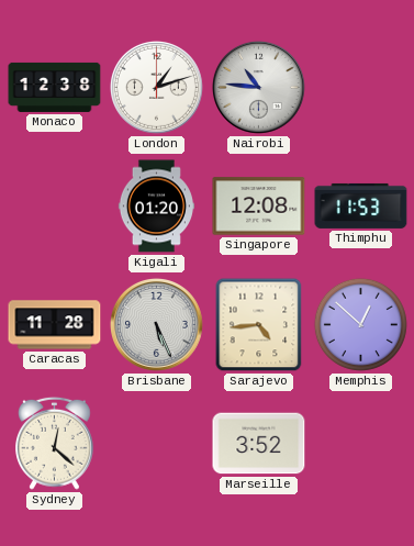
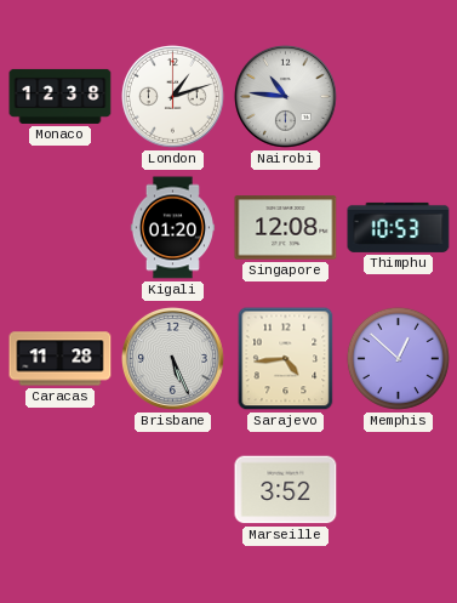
Thimphu: 11:53 -> 10:53
Sydney: 12:22 -> none
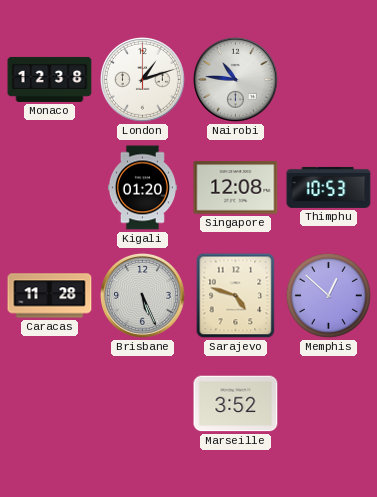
Sarajevo: 4:44 -> 4:48
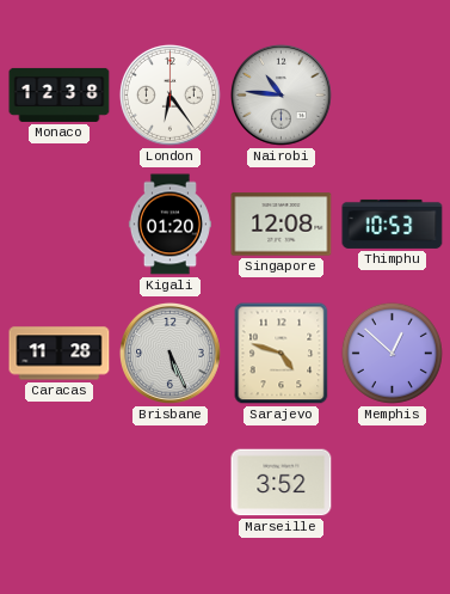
London: 1:12 -> 6:24
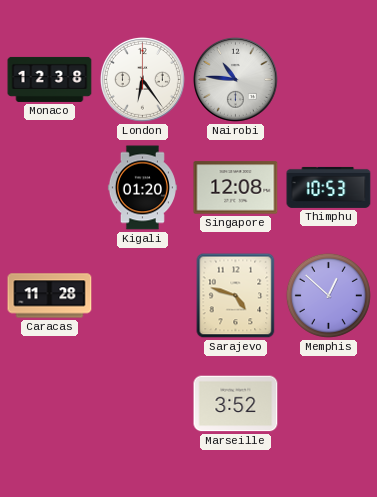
Brisbane: 5:26 -> none
